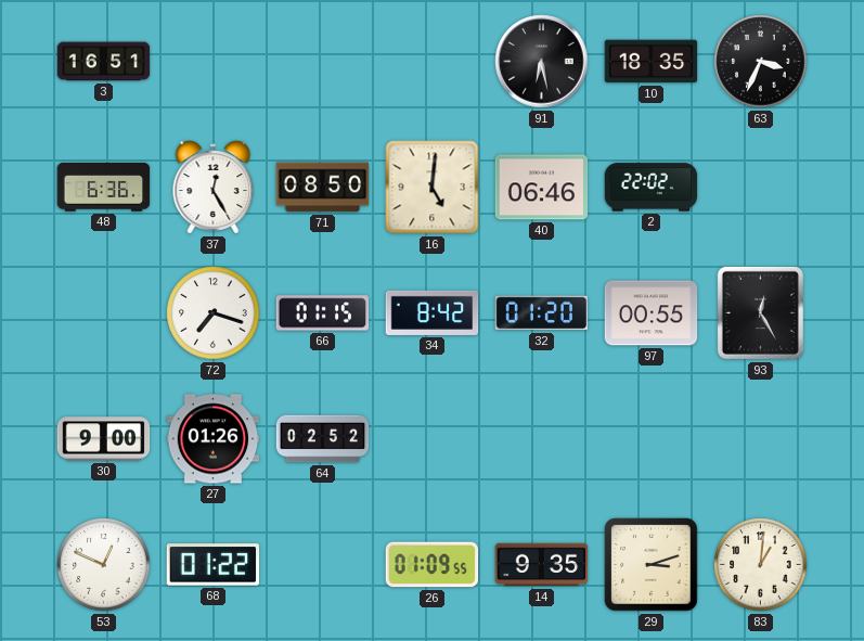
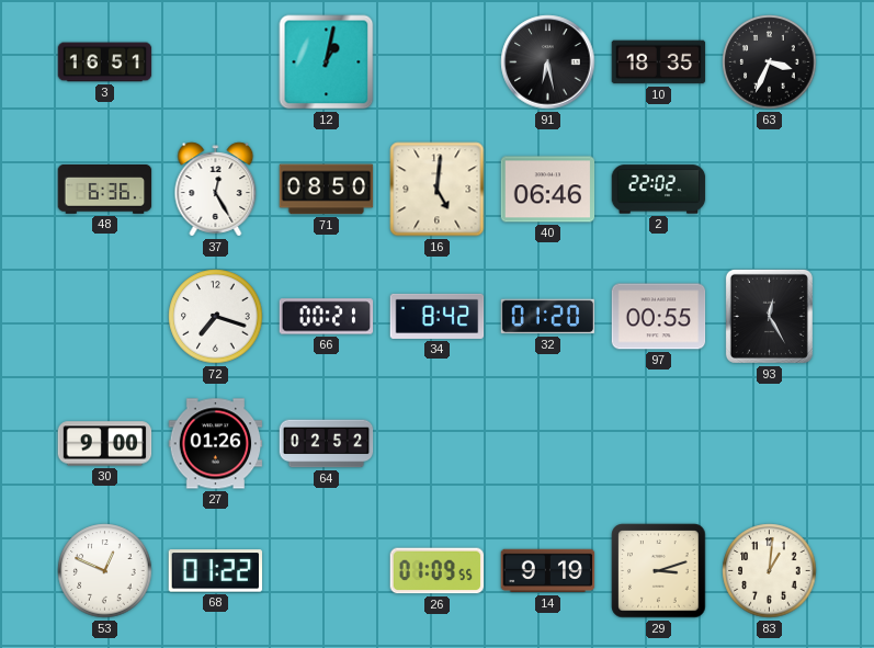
12: none -> 1:02
66: 01:15 -> 00:21
14: 9:35 -> 9:19
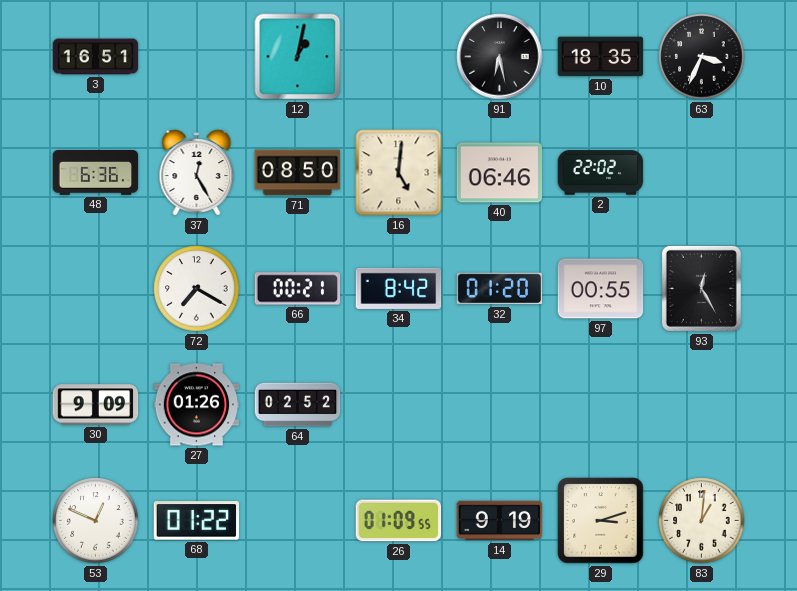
72: 7:18 -> 7:20
30: 9:00 -> 9:09
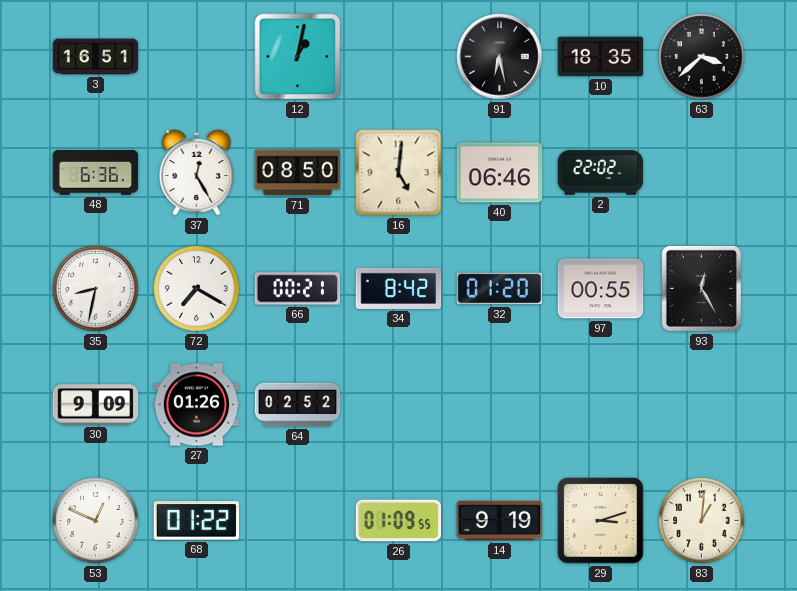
63: 3:34 -> 3:38
35: none -> 8:32
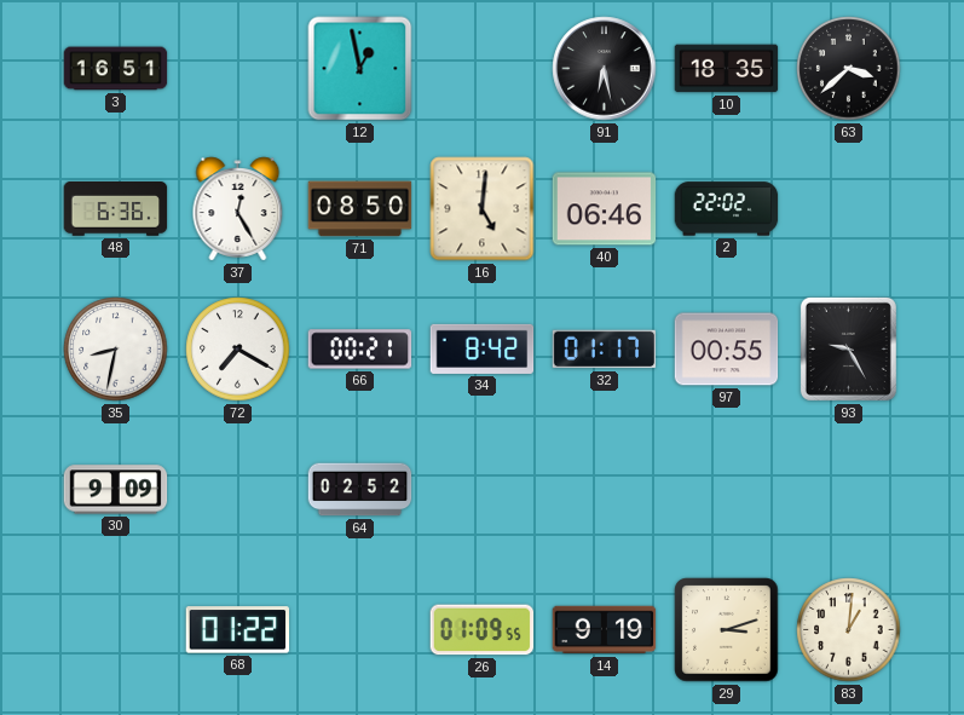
12: 1:02 -> 12:58
32: 01:20 -> 01:17
93: 12:25 -> 9:25
27: 01:26 -> none
53: 12:49 -> none
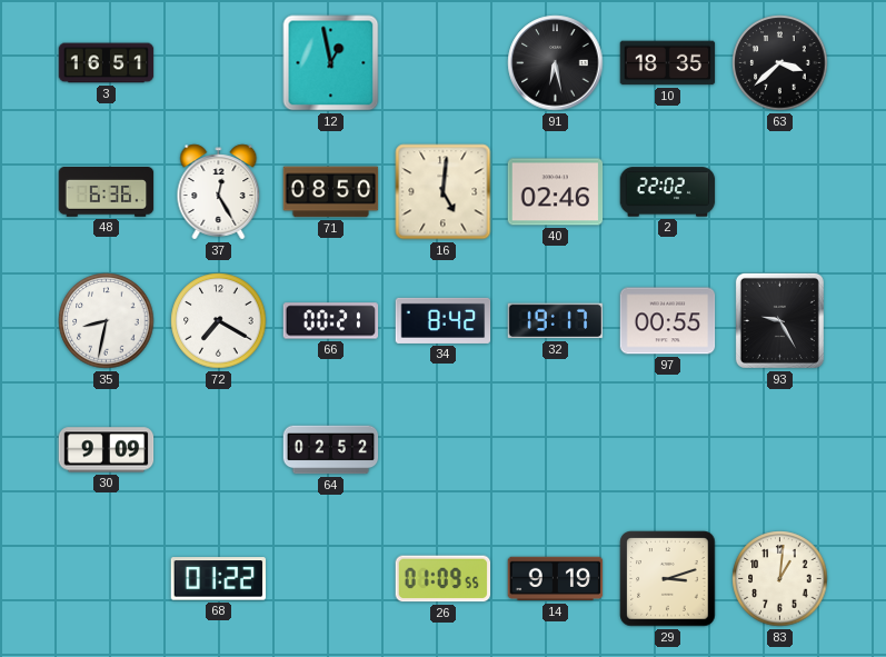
40: 06:46 -> 02:46
32: 01:17 -> 19:17
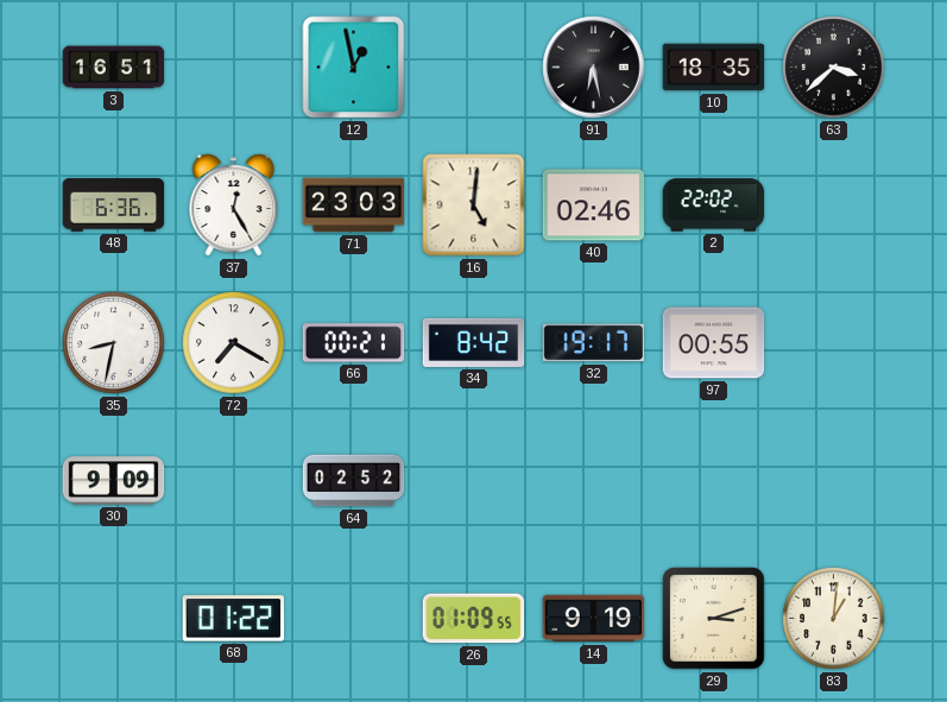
71: 08:50 -> 23:03
93: 9:25 -> none
